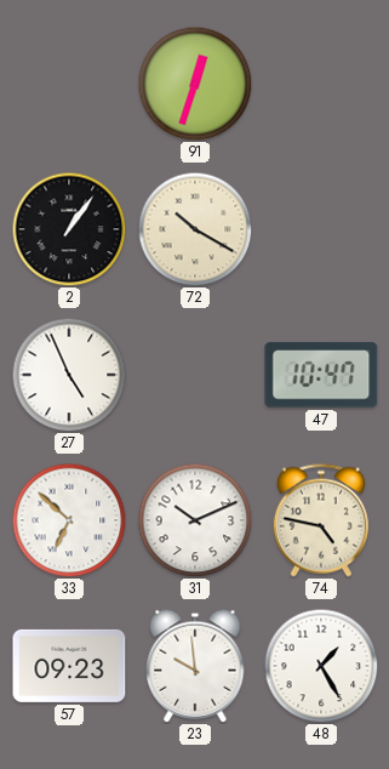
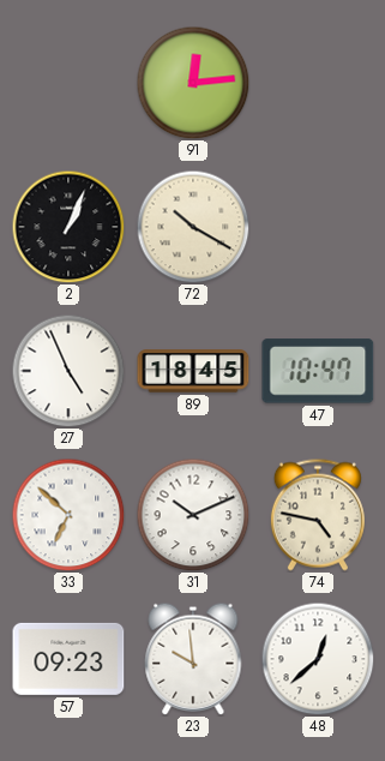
91: 12:33 -> 12:14
2: 1:06 -> 1:04
89: none -> 18:45
48: 1:25 -> 12:38
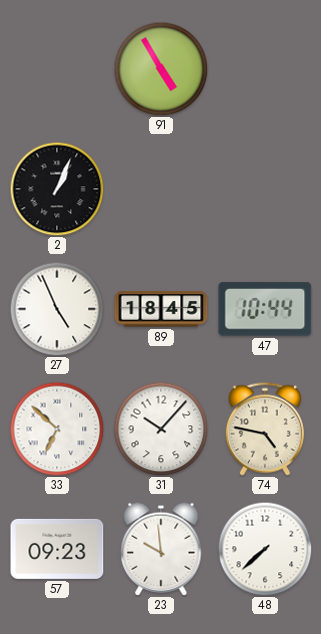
91: 12:14 -> 4:55
72: 10:20 -> none
47: 10:47 -> 10:44
31: 10:11 -> 10:07
48: 12:38 -> 7:38
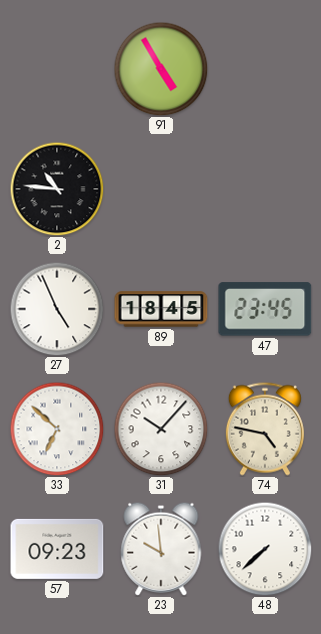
2: 1:04 -> 10:46
47: 10:44 -> 23:45
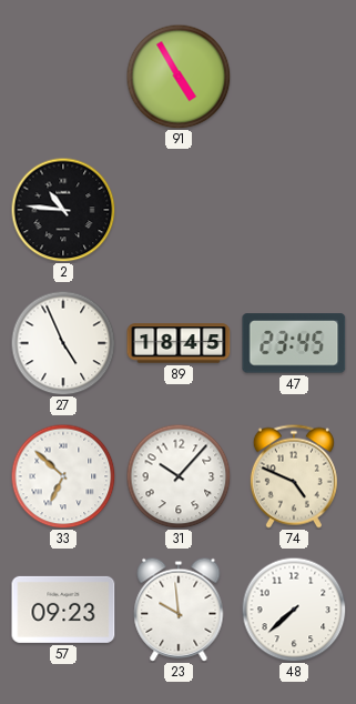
74: 4:47 -> 4:49
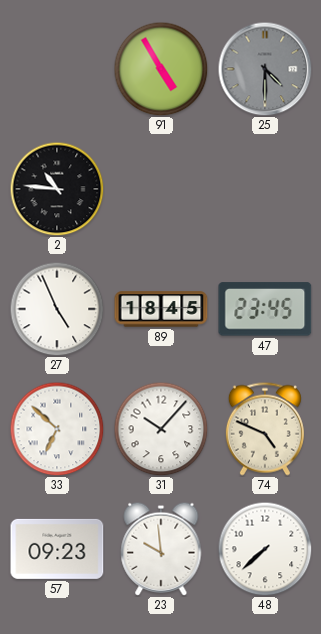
25: none -> 4:30
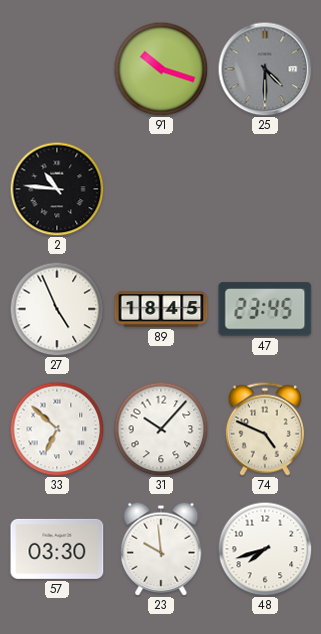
91: 4:55 -> 10:18
57: 09:23 -> 03:30
48: 7:38 -> 7:42
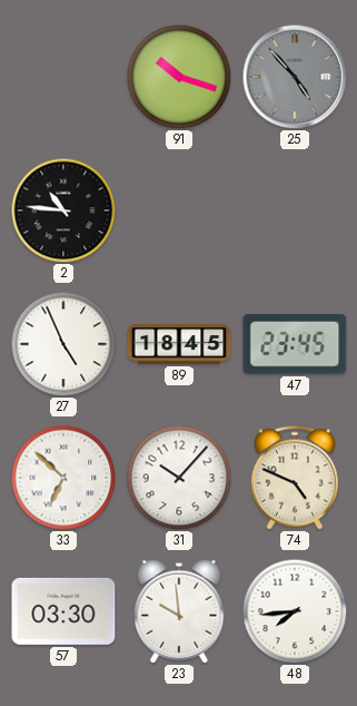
25: 4:30 -> 4:53
48: 7:42 -> 7:44
